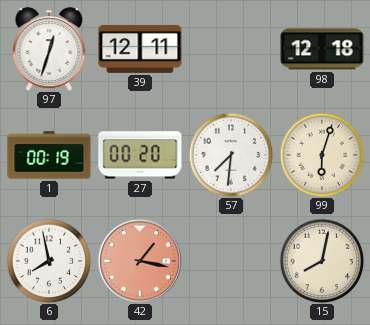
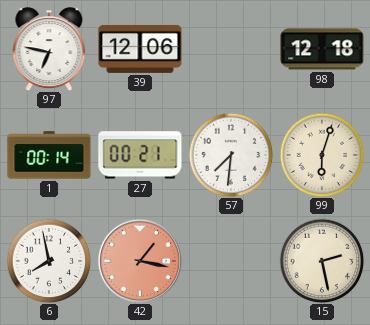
97: 12:33 -> 6:47
39: 12:11 -> 12:06
1: 00:19 -> 00:14
27: 00:20 -> 00:21
15: 8:02 -> 2:28
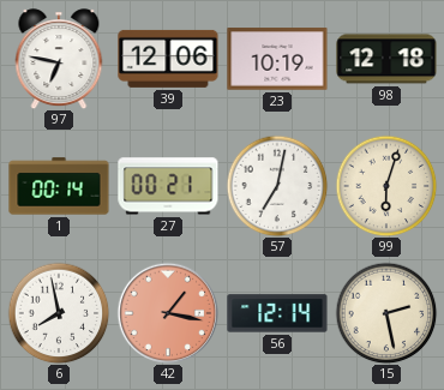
23: none -> 10:19
57: 7:31 -> 7:02
56: none -> 12:14
